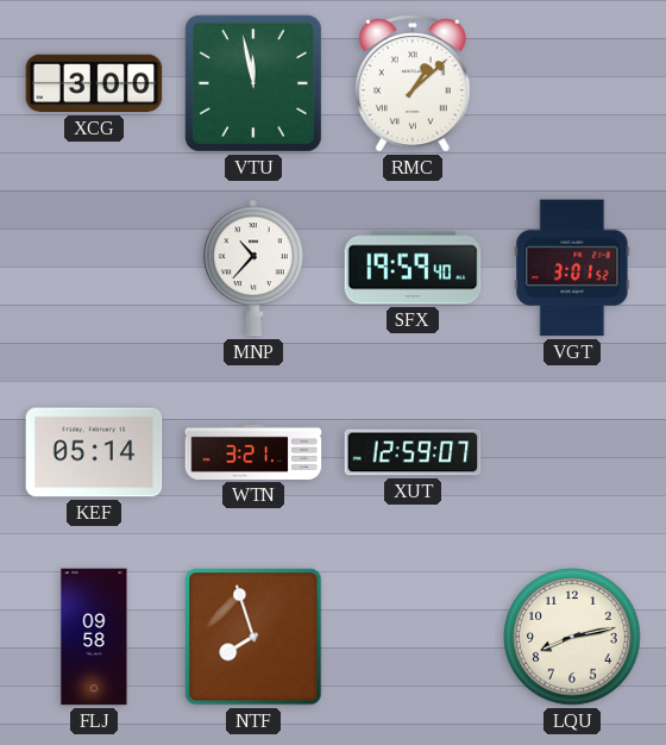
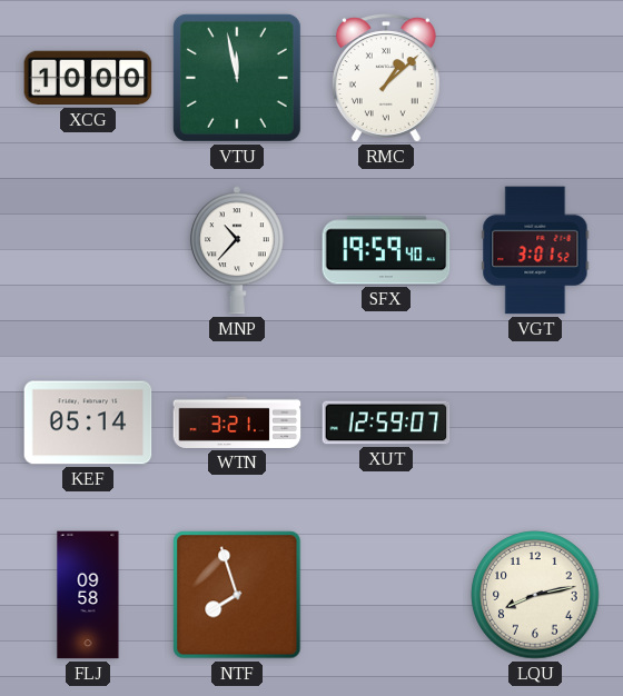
XCG: 3:00 -> 10:00
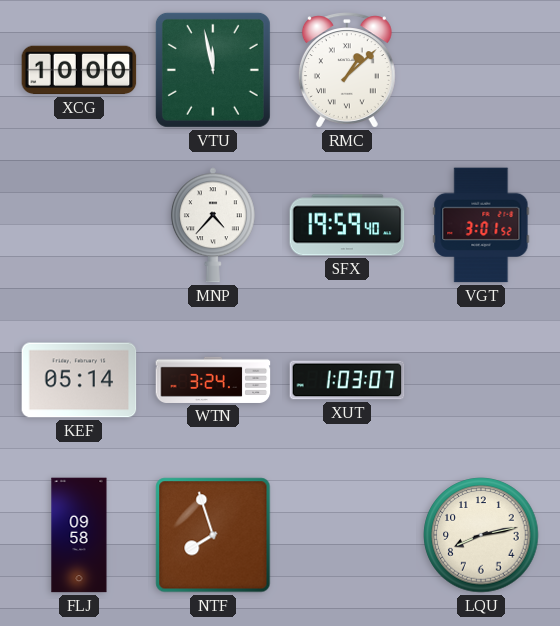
MNP: 10:37 -> 4:37
WTN: 3:21 -> 3:24
XUT: 12:59 -> 1:03
